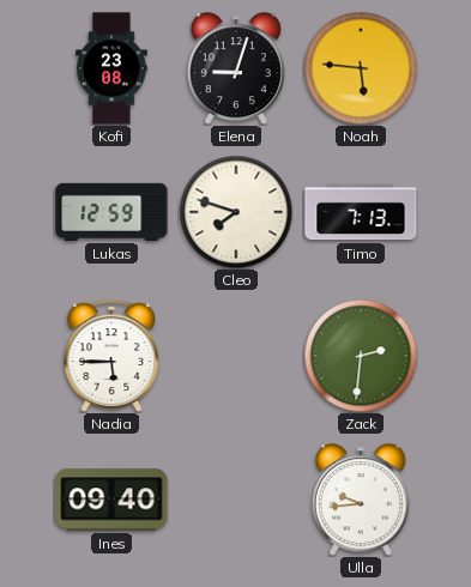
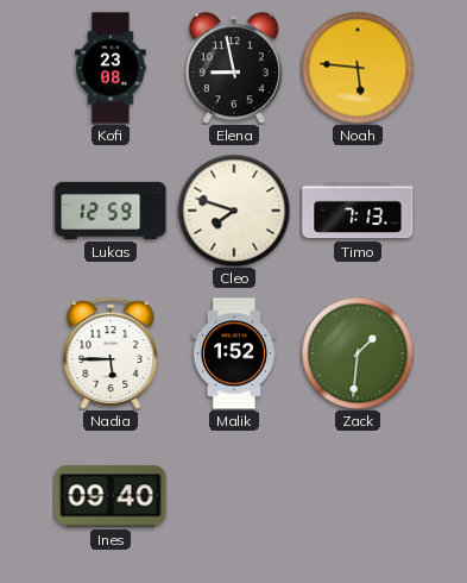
Elena: 9:03 -> 8:58
Malik: none -> 1:52
Zack: 2:31 -> 1:31
Ulla: 9:44 -> none
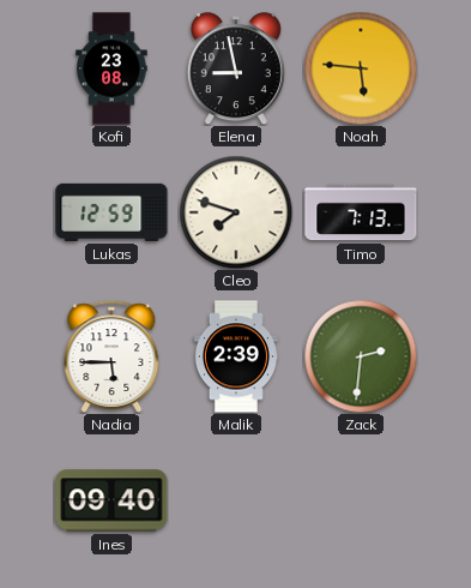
Malik: 1:52 -> 2:39
Zack: 1:31 -> 2:31
